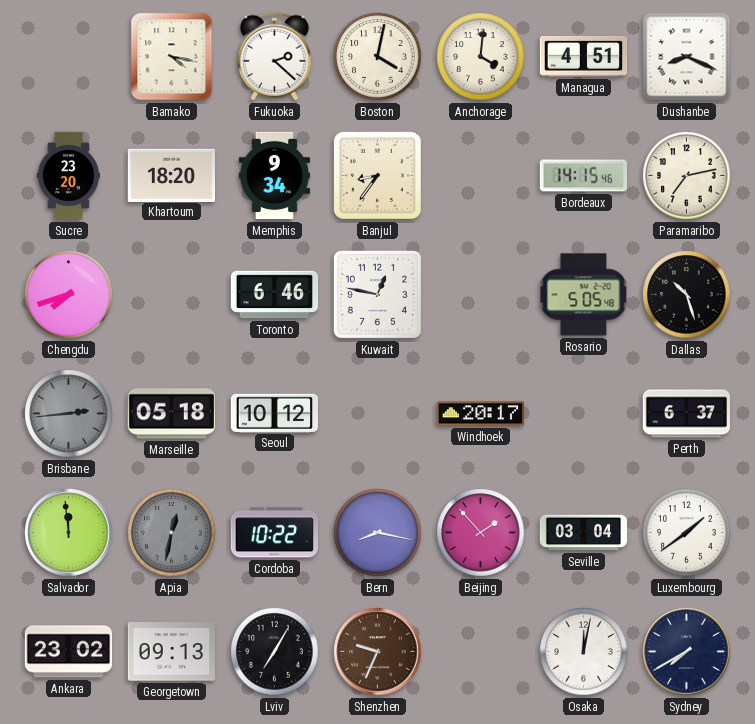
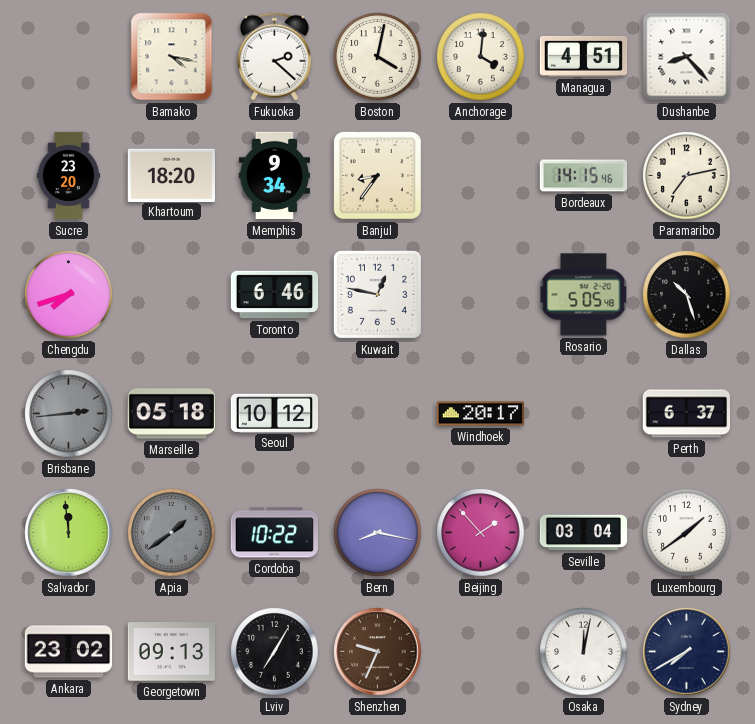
Dushanbe: 8:19 -> 8:23
Apia: 12:32 -> 1:39
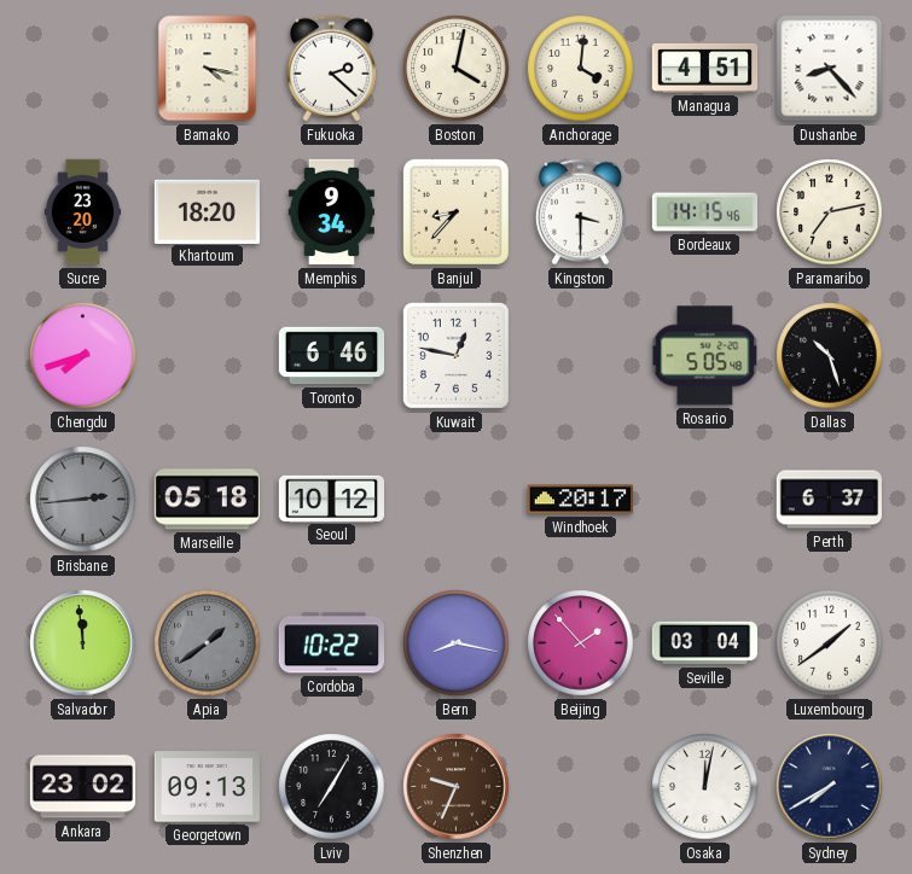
Banjul: 8:36 -> 8:37
Kingston: none -> 3:30
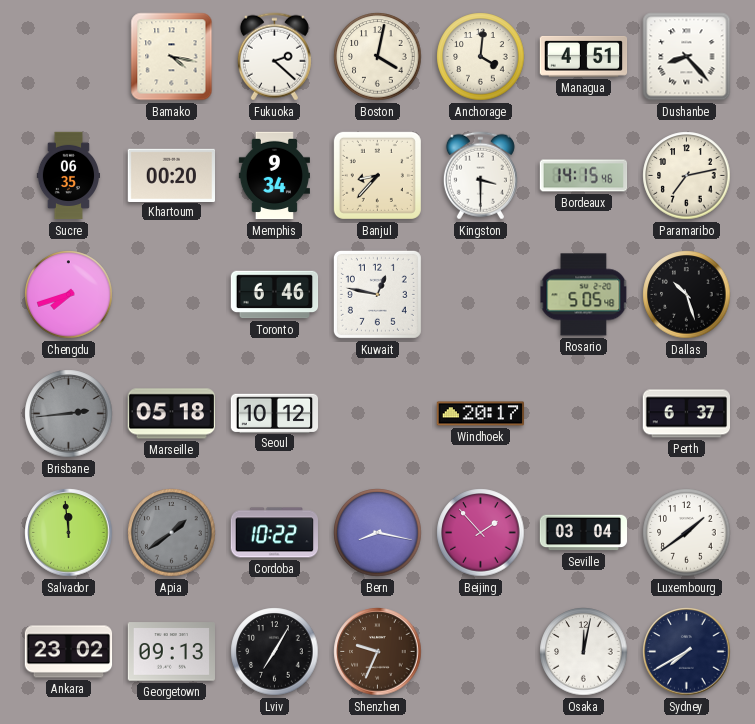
Sucre: 23:20 -> 06:35
Khartoum: 18:20 -> 00:20
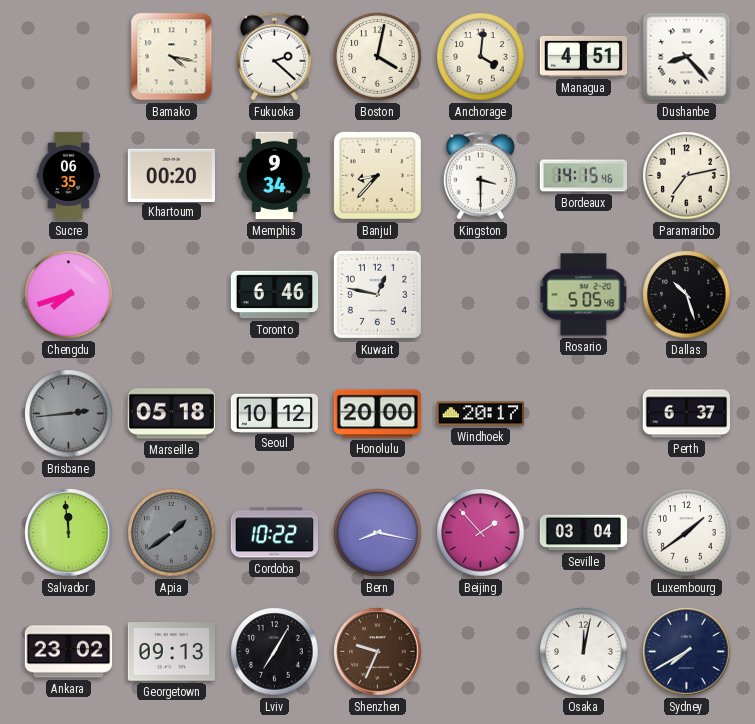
Honolulu: none -> 20:00
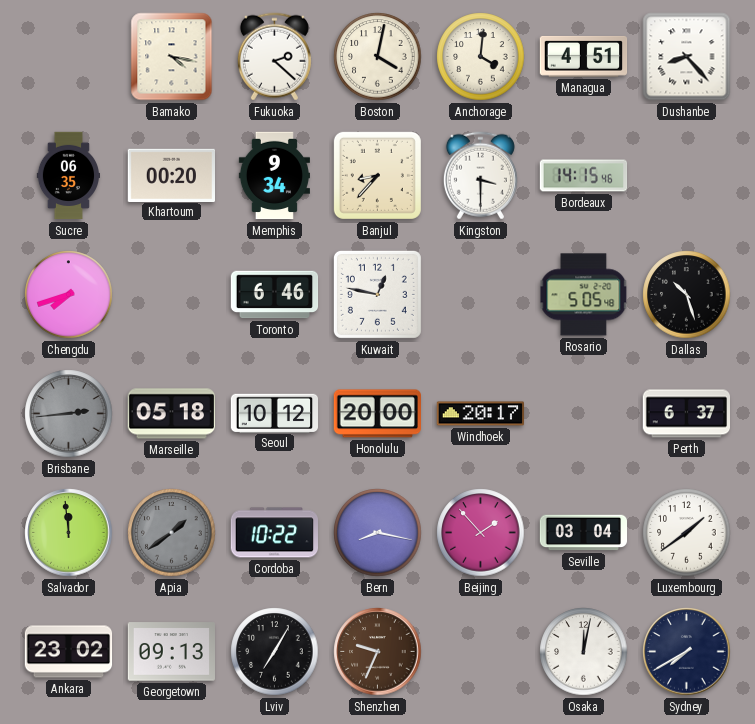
Paramaribo: 7:13 -> none
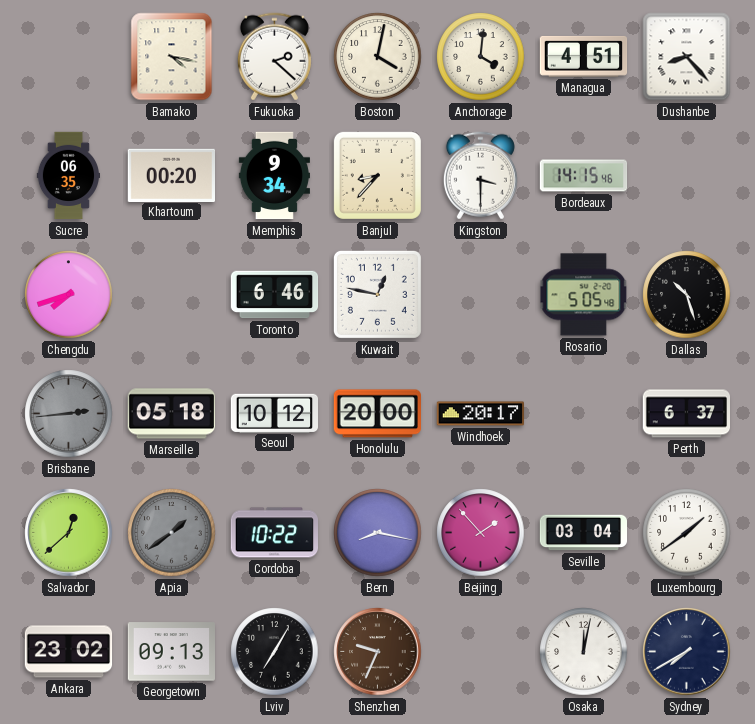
Salvador: 11:59 -> 12:38
